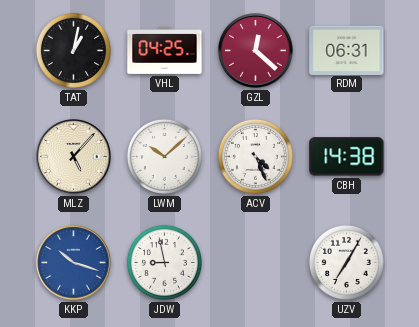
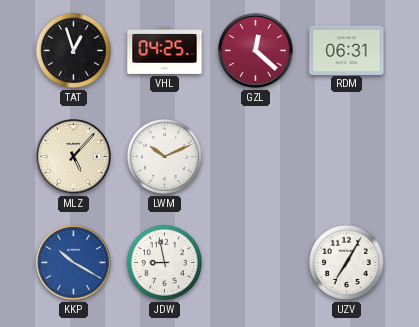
TAT: 1:02 -> 12:57
LWM: 10:08 -> 10:11
ACV: 4:26 -> none
CBH: 14:38 -> none
KKP: 10:18 -> 10:20
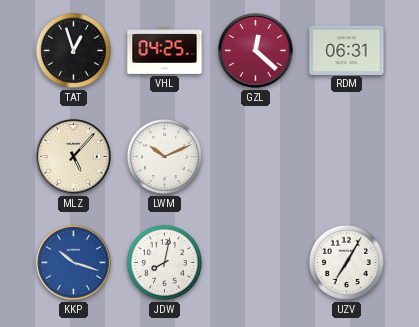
KKP: 10:20 -> 10:18
JDW: 8:58 -> 8:02
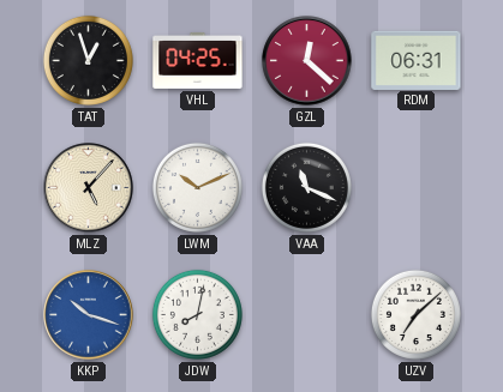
VAA: none -> 11:19
UZV: 7:05 -> 7:08
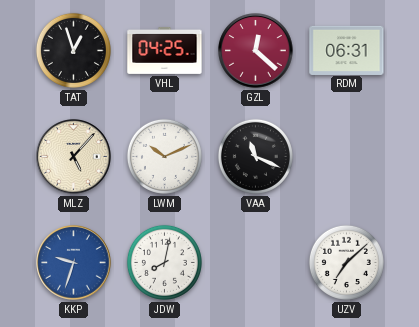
KKP: 10:18 -> 9:33
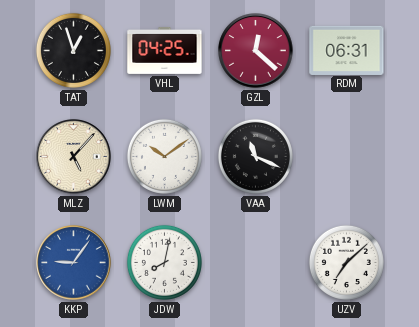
LWM: 10:11 -> 10:09
KKP: 9:33 -> 9:06
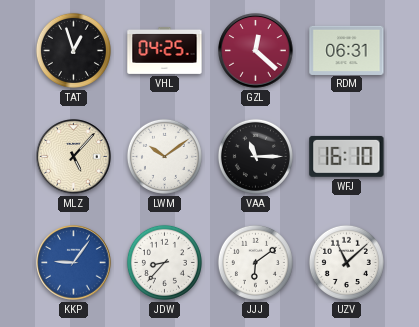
VAA: 11:19 -> 11:15
WFJ: none -> 16:10
JDW: 8:02 -> 8:37
JJJ: none -> 6:09
UZV: 7:08 -> 11:08
